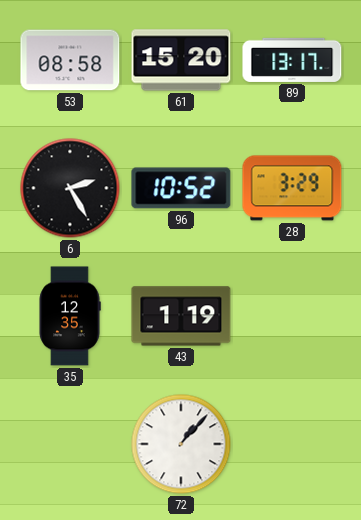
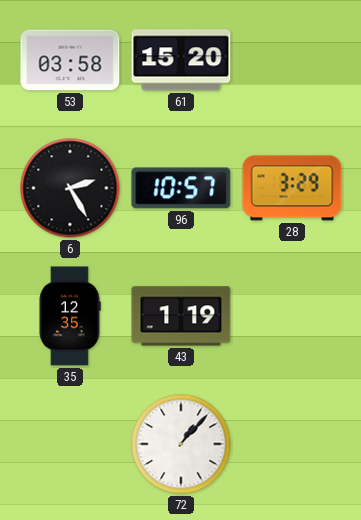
53: 08:58 -> 03:58
89: 13:17 -> none
96: 10:52 -> 10:57
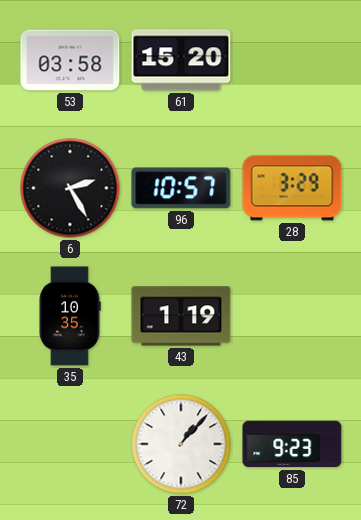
35: 12:35 -> 10:35
85: none -> 9:23
